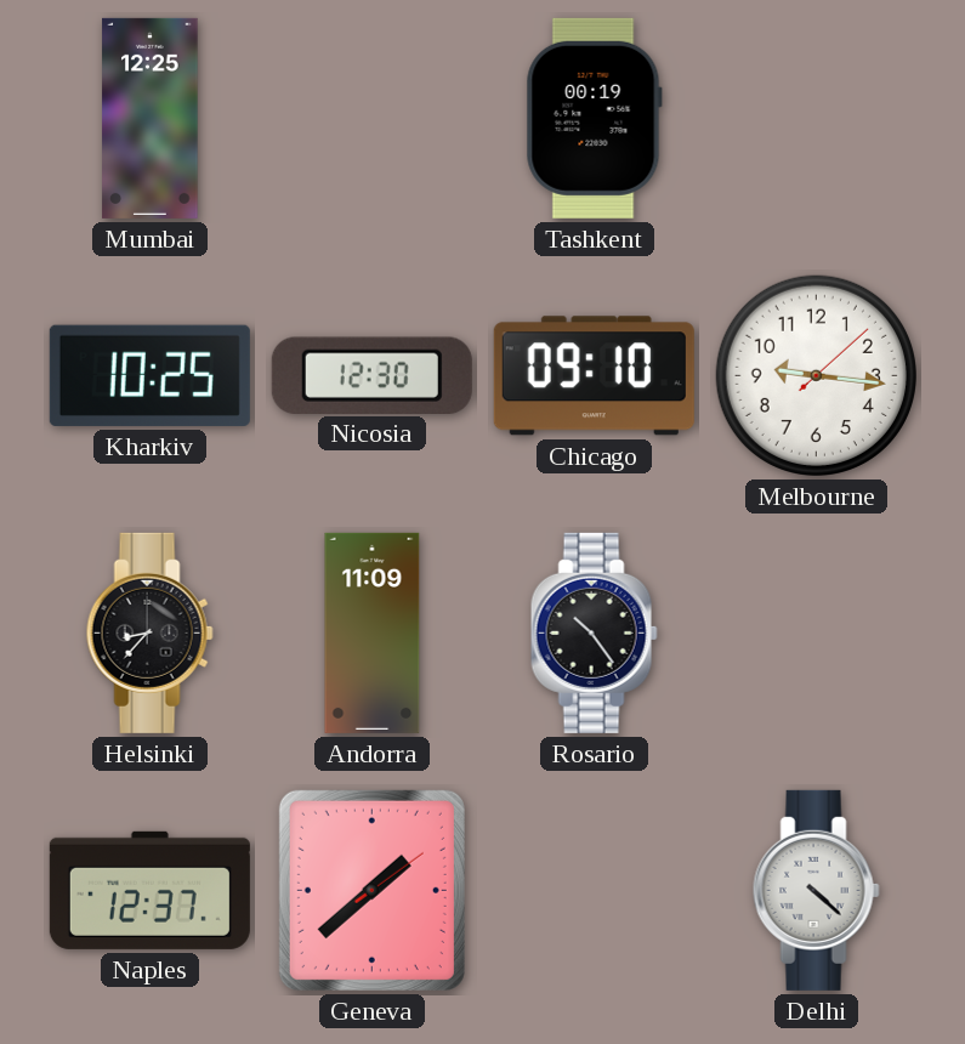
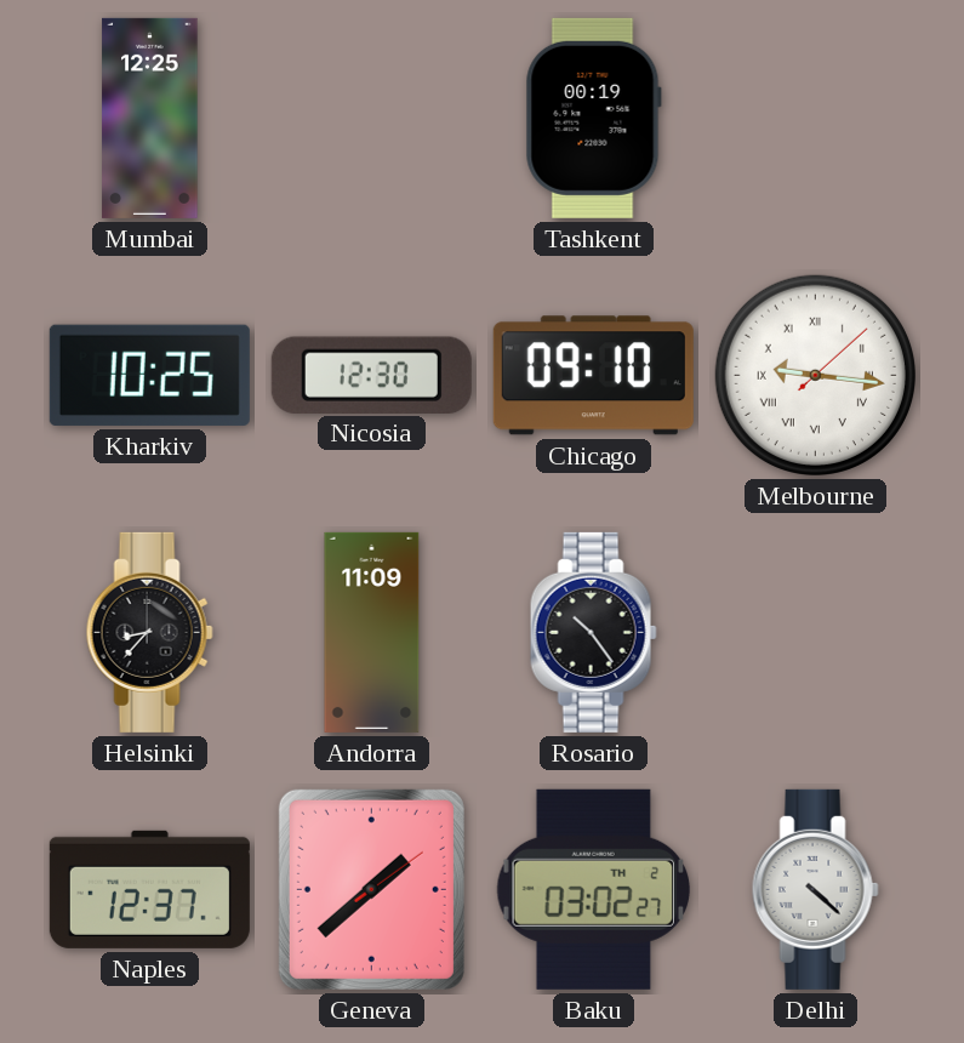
Melbourne numerals: Arabic -> Roman
Baku: none -> 03:02
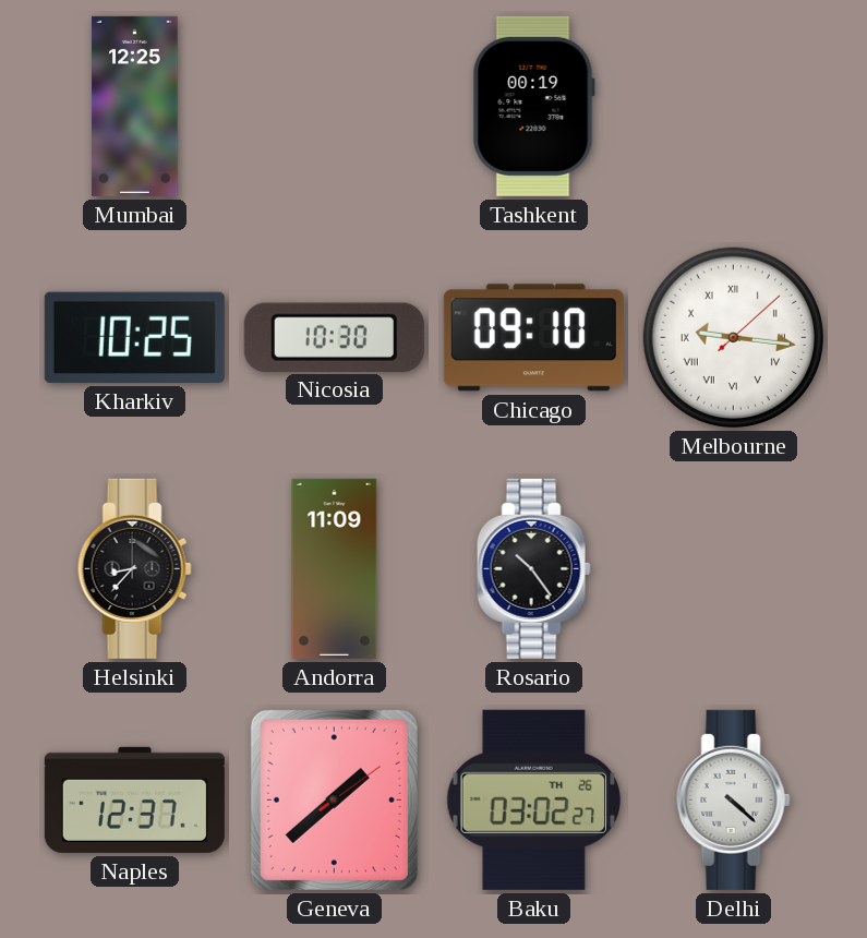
Nicosia: 12:30 -> 10:30
Baku date: TH 2 -> TH 26
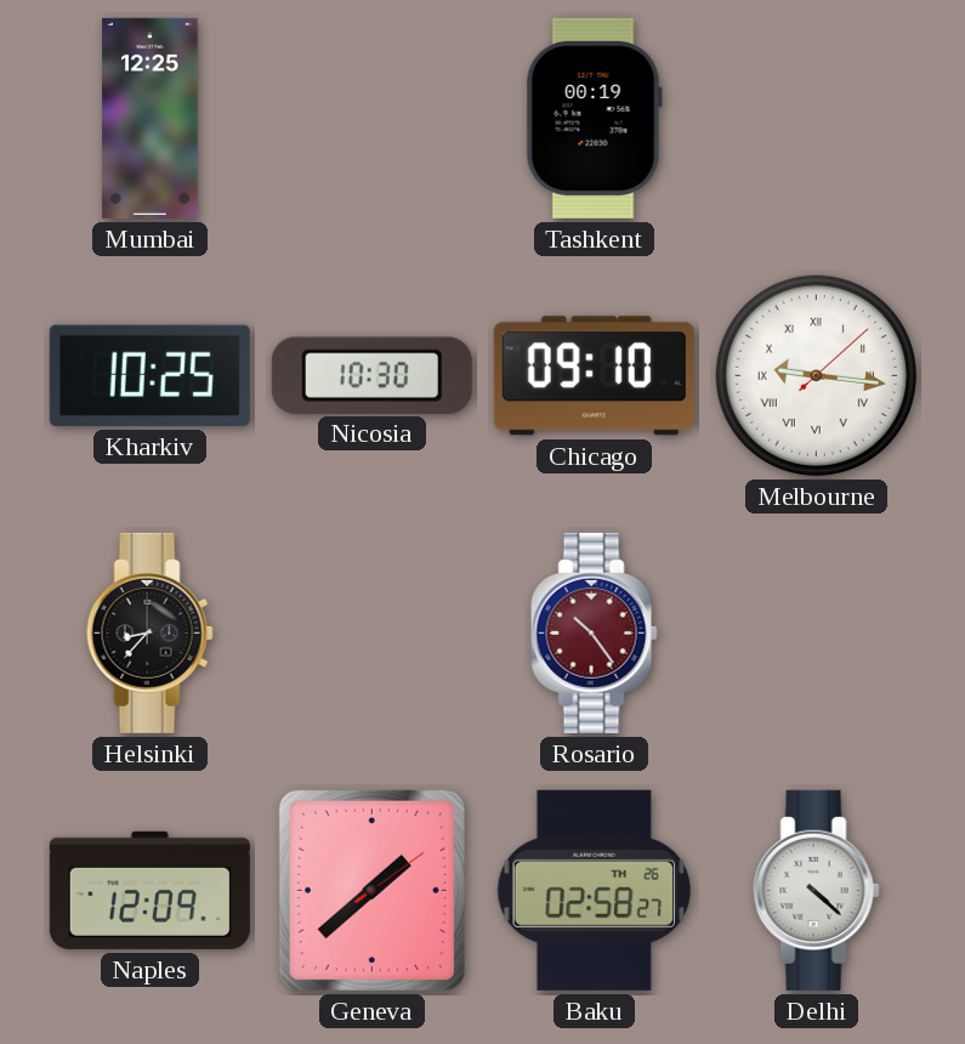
Andorra: 11:09 -> none
Rosario dial: black -> burgundy
Naples: 12:37 -> 12:09
Baku: 03:02 -> 02:58
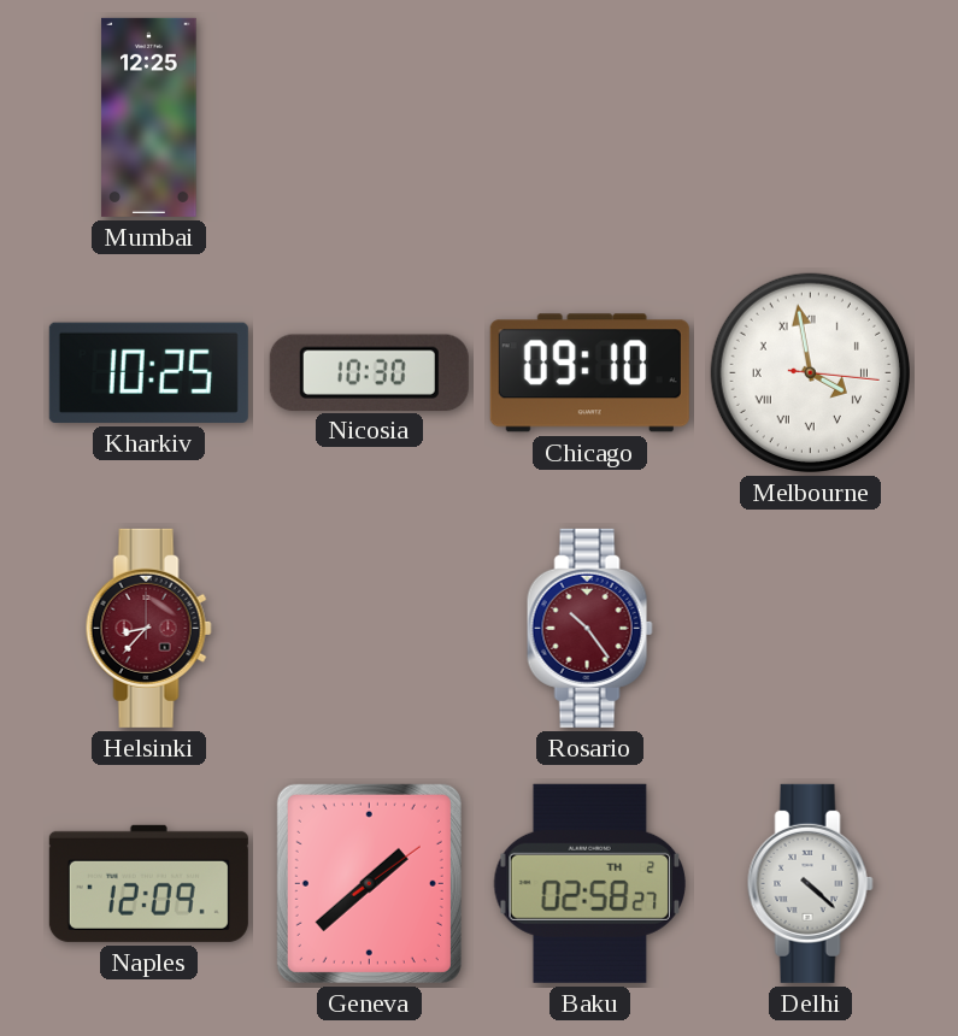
Tashkent: 00:19 -> none
Melbourne: 9:16 -> 3:58
Helsinki dial: black -> burgundy
Baku date: TH 26 -> TH 2
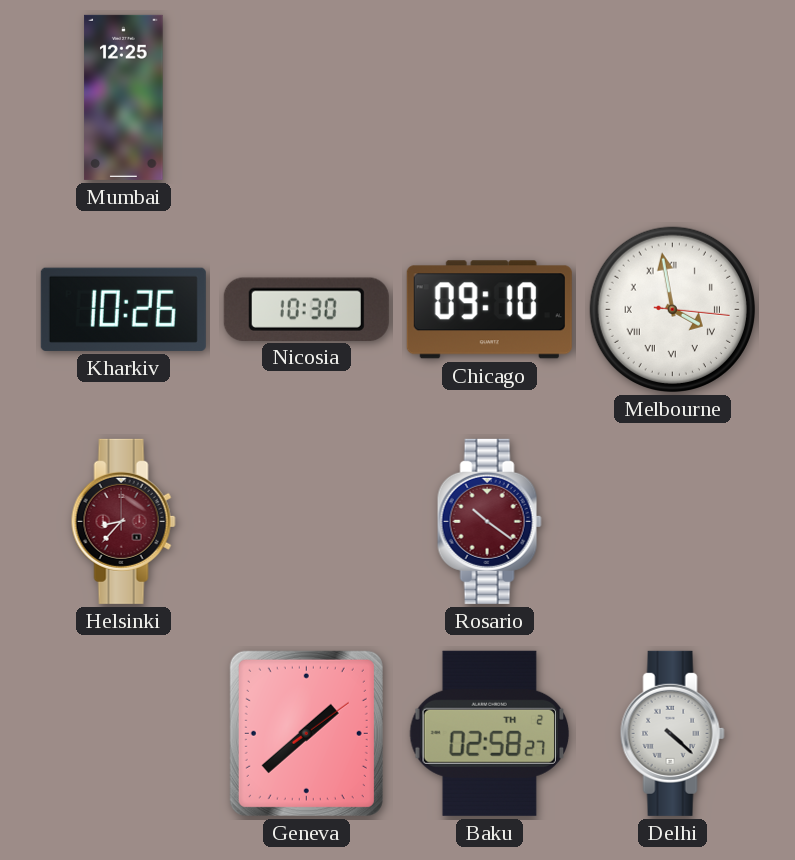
Kharkiv: 10:25 -> 10:26
Rosario: 10:24 -> 10:21
Naples: 12:09 -> none
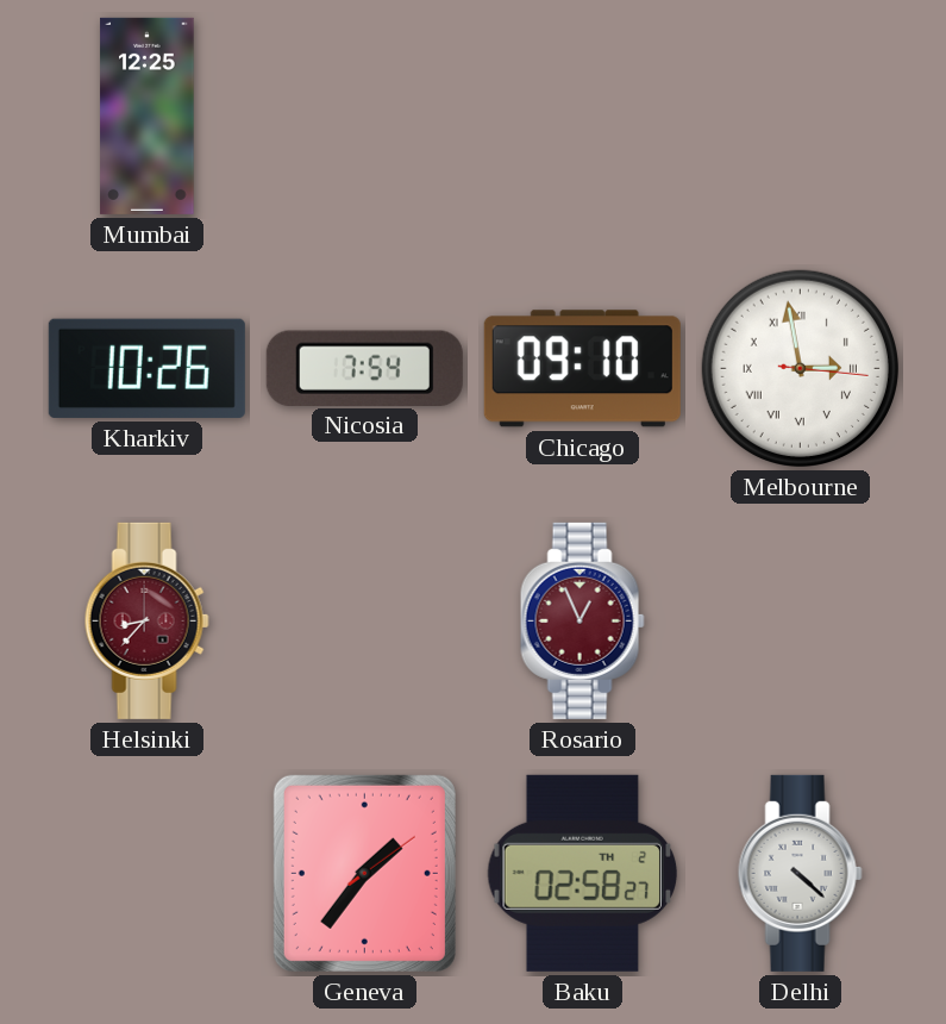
Nicosia: 10:30 -> 7:54
Melbourne: 3:58 -> 2:58
Rosario: 10:21 -> 12:56
Geneva: 1:38 -> 1:36
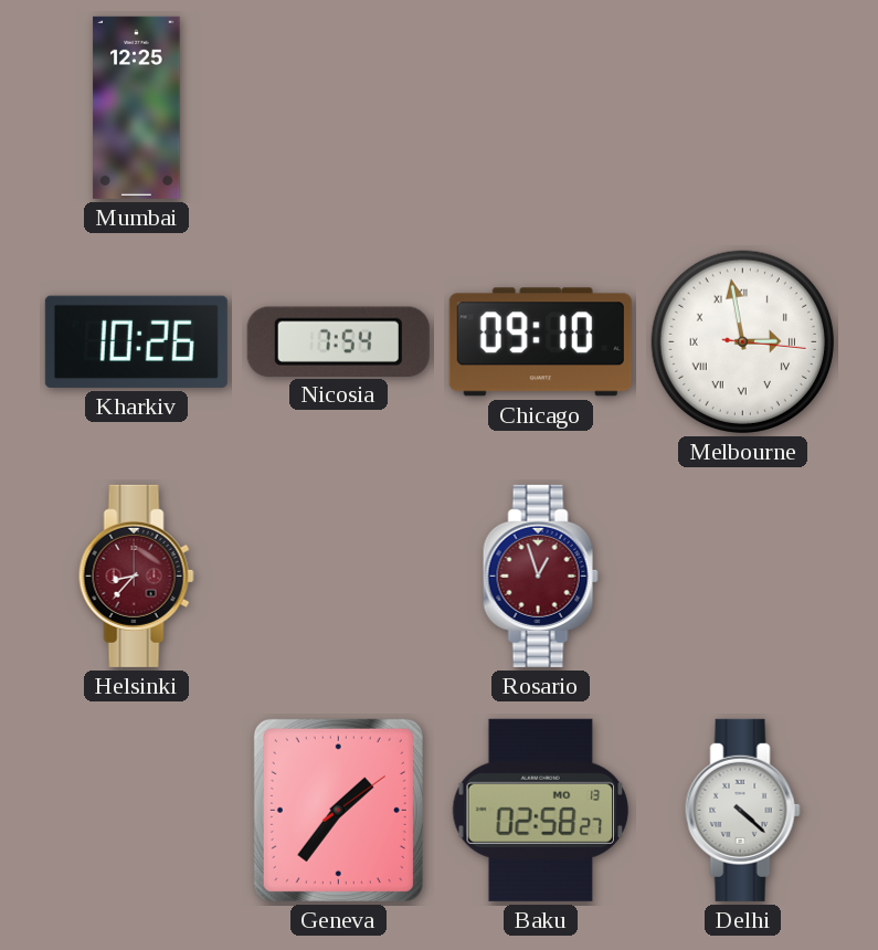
Rosario: 12:56 -> 12:57
Baku date: TH 2 -> MO 13
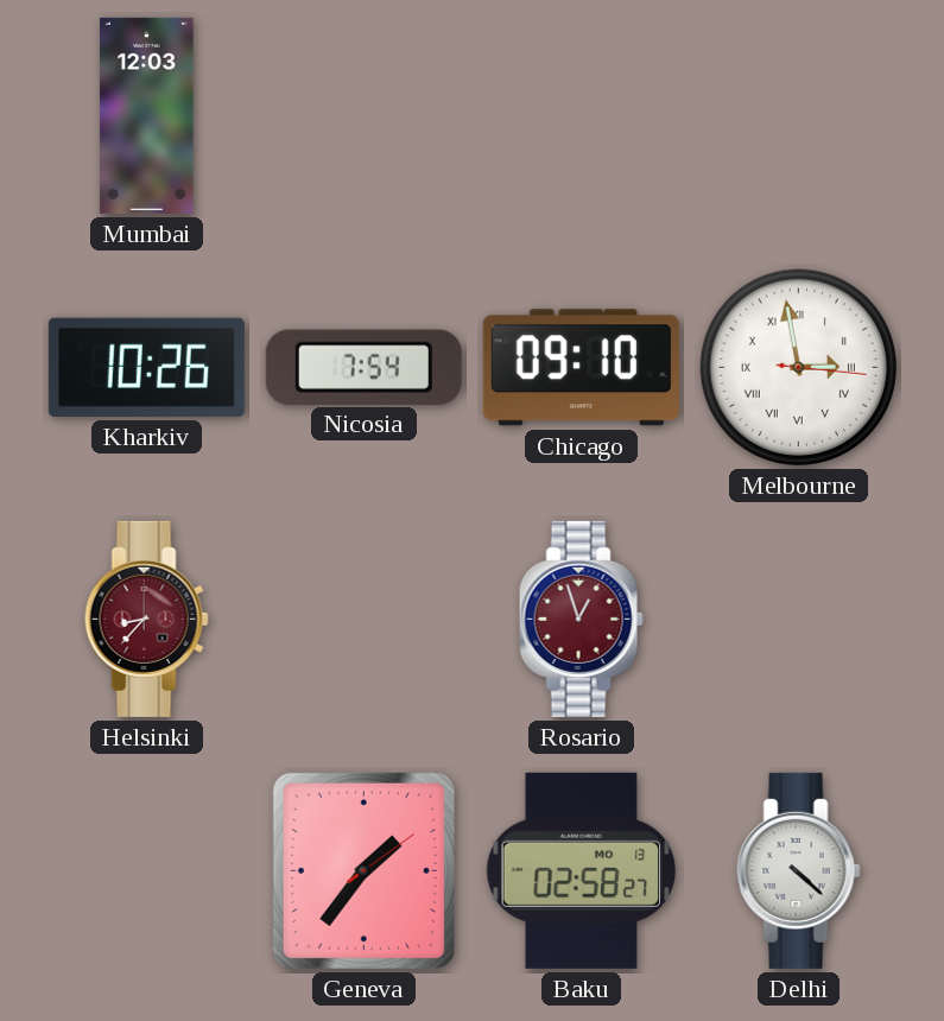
Mumbai: 12:25 -> 12:03
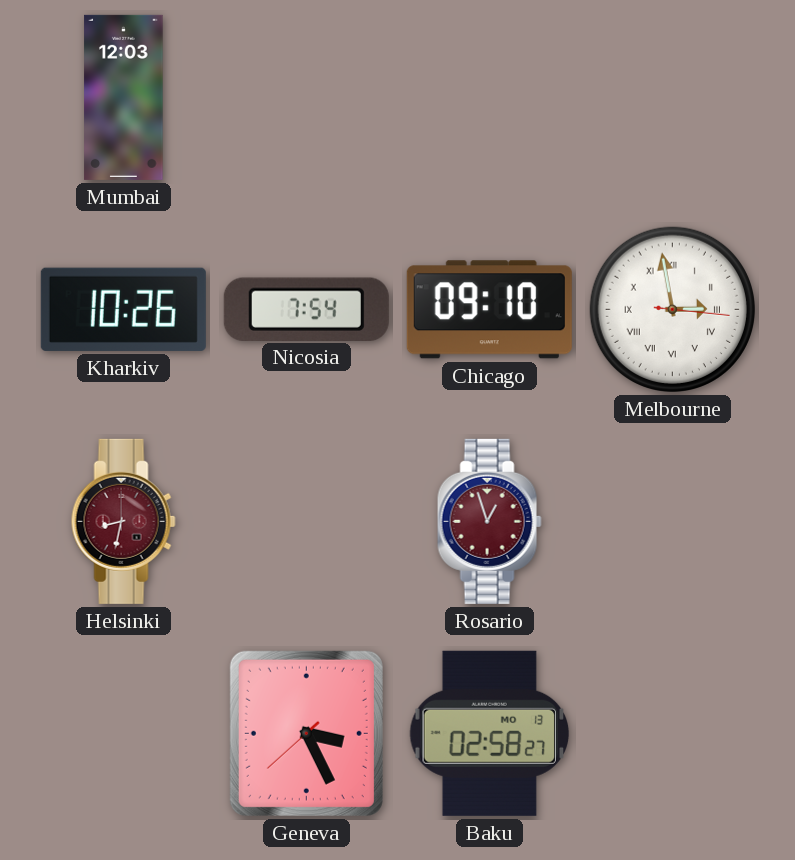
Helsinki: 8:37 -> 8:32
Geneva: 1:36 -> 3:25
Delhi: 4:22 -> none
